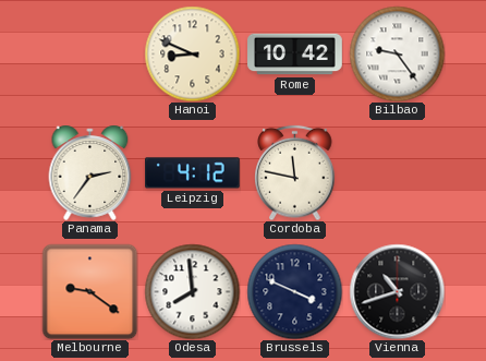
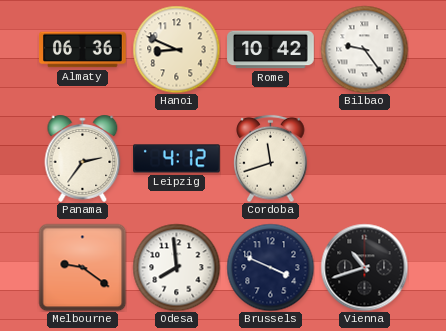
Almaty: none -> 06:36
Cordoba: 11:47 -> 11:42
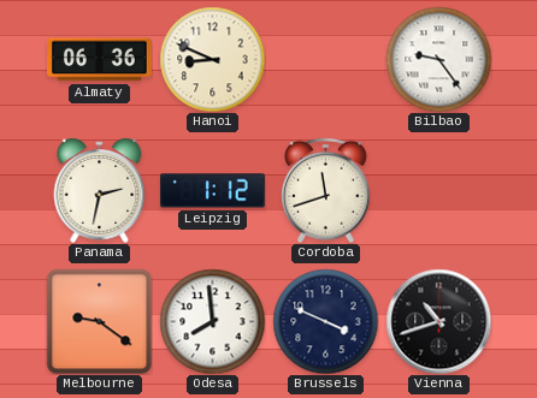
Rome: 10:42 -> none
Panama: 2:36 -> 2:32
Leipzig: 4:12 -> 1:12
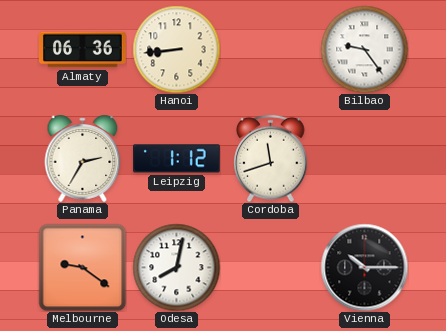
Hanoi: 8:49 -> 8:44
Panama: 2:32 -> 2:35
Odesa: 7:59 -> 8:02
Brussels: 3:49 -> none
Vienna: 10:42 -> 10:15
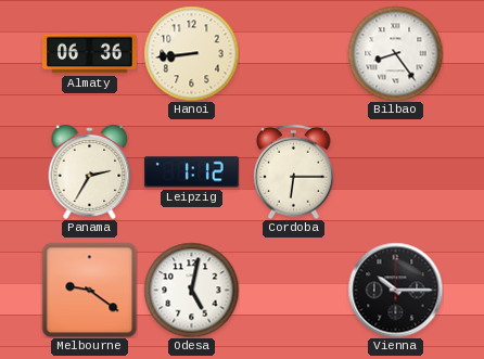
Bilbao: 9:24 -> 8:24
Cordoba: 11:42 -> 6:15
Odesa: 8:02 -> 5:02
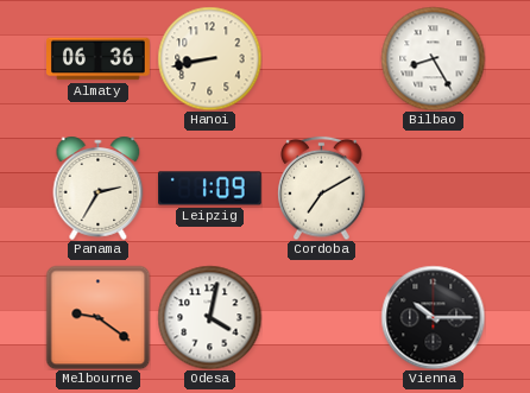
Hanoi: 8:44 -> 8:43
Bilbao: 8:24 -> 8:25
Leipzig: 1:12 -> 1:09
Cordoba: 6:15 -> 7:10
Odesa: 5:02 -> 4:02
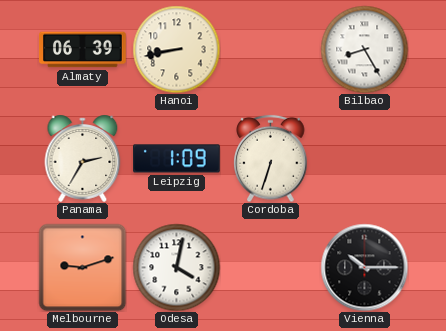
Almaty: 06:36 -> 06:39
Cordoba: 7:10 -> 6:33
Melbourne: 9:21 -> 9:12
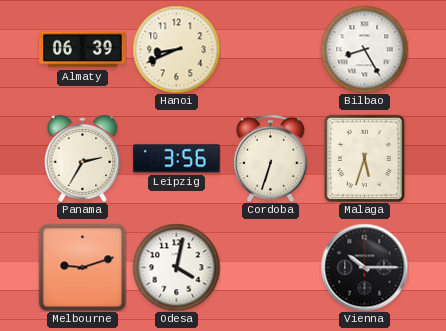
Hanoi: 8:43 -> 8:41
Leipzig: 1:09 -> 3:56
Malaga: none -> 5:33
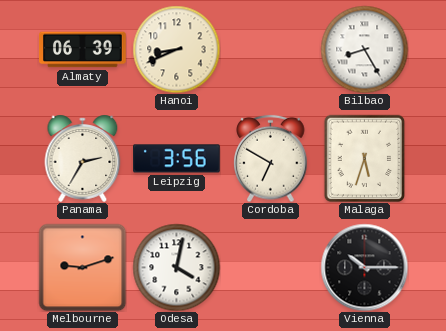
Cordoba: 6:33 -> 6:50
